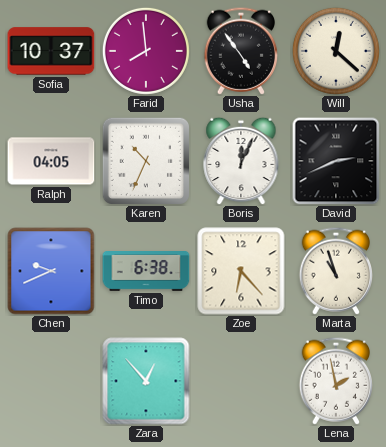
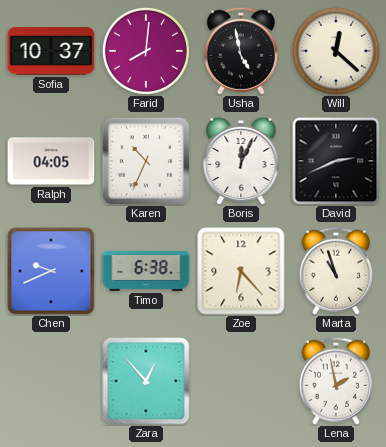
Farid: 7:59 -> 8:01
Usha: 4:54 -> 4:58
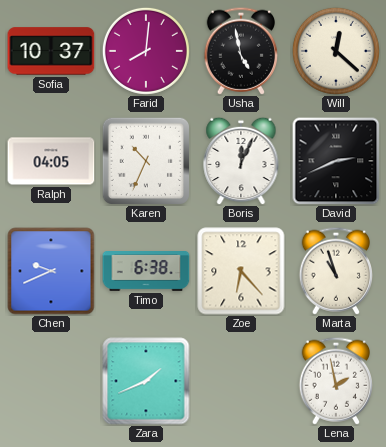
Zara: 12:53 -> 1:41
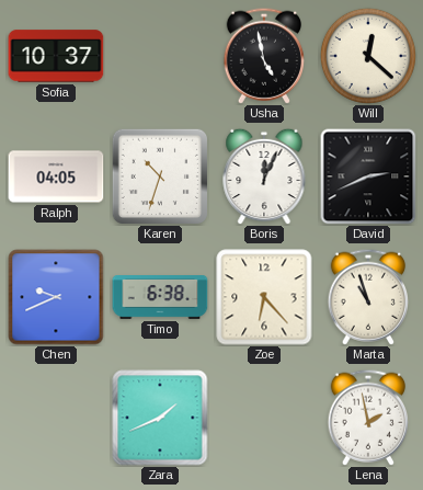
Farid: 8:01 -> none
Karen: 10:34 -> 10:33
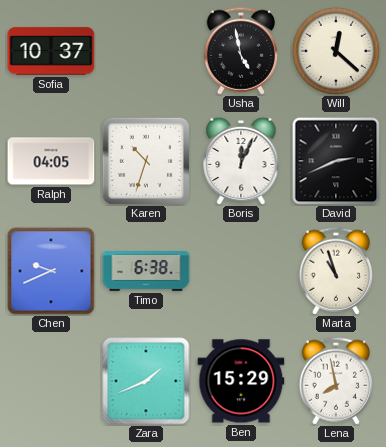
Zoe: 6:23 -> none
Ben: none -> 15:29
Lena: 1:58 -> 7:58
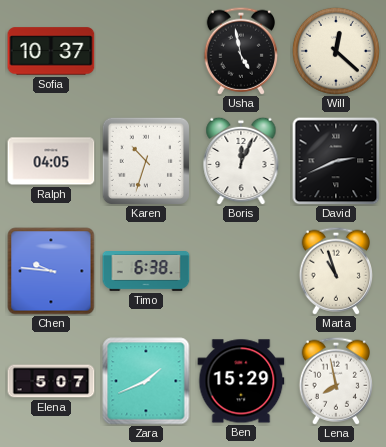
Chen: 9:41 -> 9:46
Elena: none -> 5:07
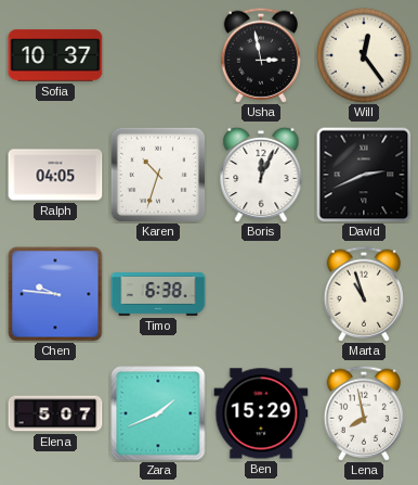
Usha: 4:58 -> 2:58
Will: 12:22 -> 12:24
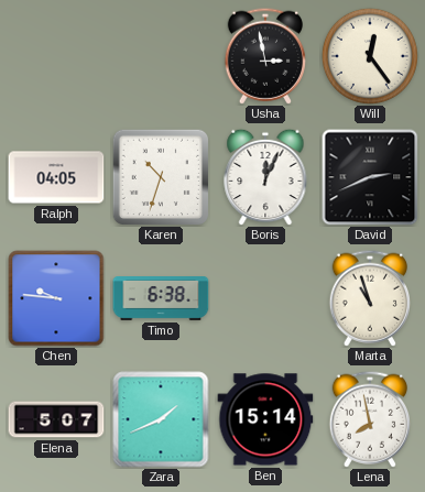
Sofia: 10:37 -> none
Ben: 15:29 -> 15:14
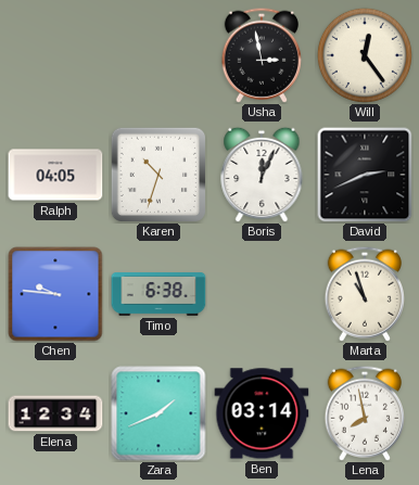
Elena: 5:07 -> 12:34
Ben: 15:14 -> 03:14
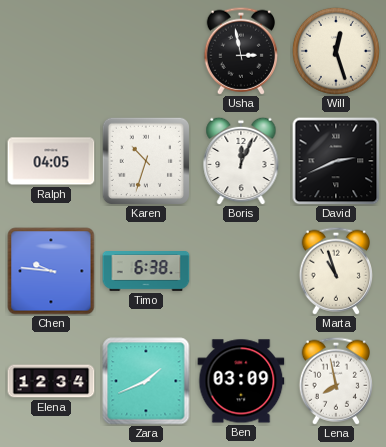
Will: 12:24 -> 12:27
Ben: 03:14 -> 03:09
